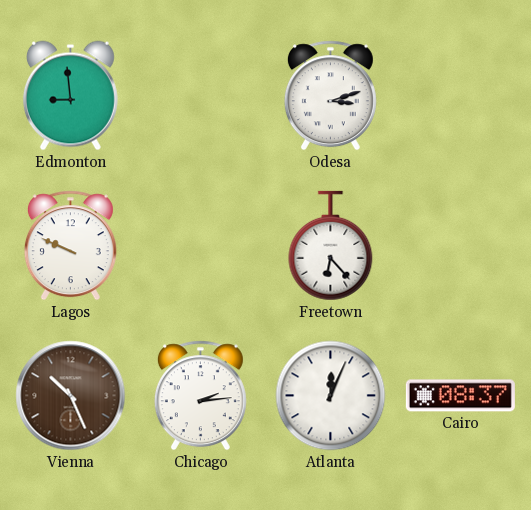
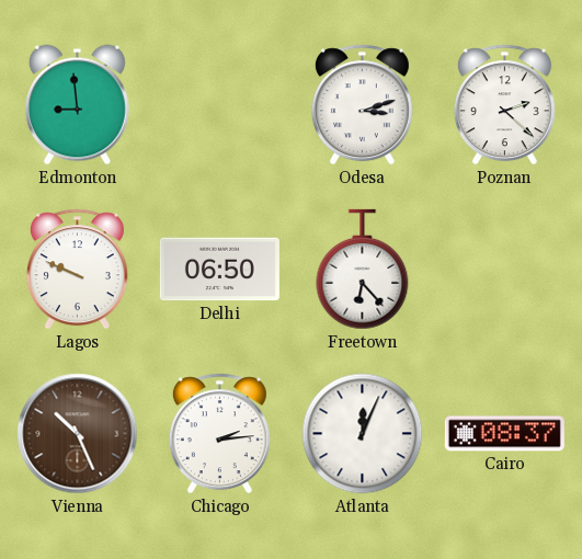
Poznan: none -> 2:22
Delhi: none -> 06:50
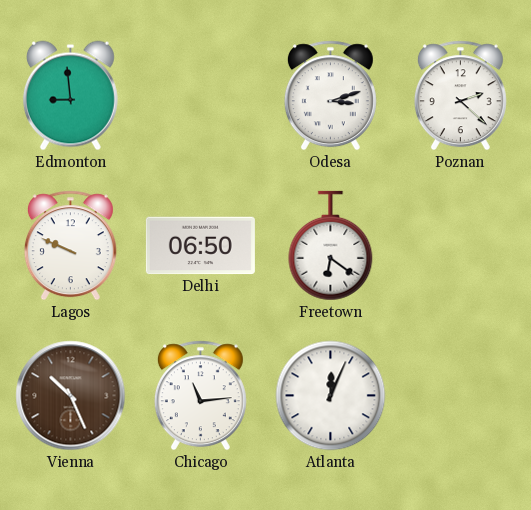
Freetown: 6:23 -> 6:21
Chicago: 2:14 -> 11:14
Cairo: 08:37 -> none
